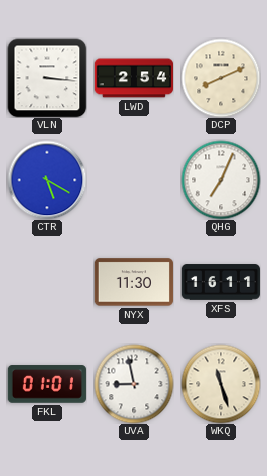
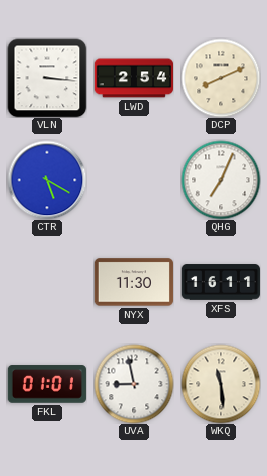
WKQ: 11:27 -> 11:29
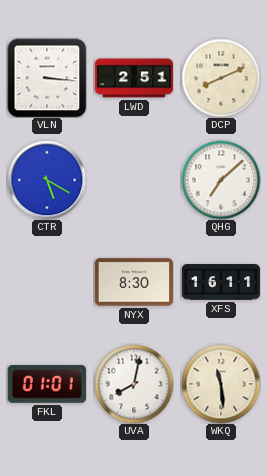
LWD: 2:54 -> 2:51
QHG: 7:04 -> 7:08
NYX: 11:30 -> 8:30
UVA: 8:58 -> 8:02
